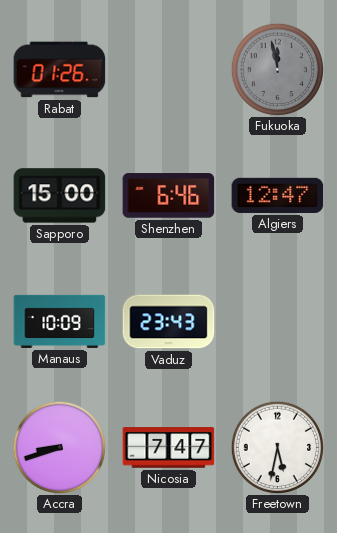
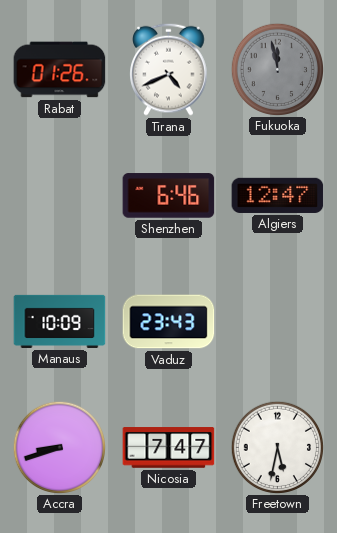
Tirana: none -> 4:41
Sapporo: 15:00 -> none
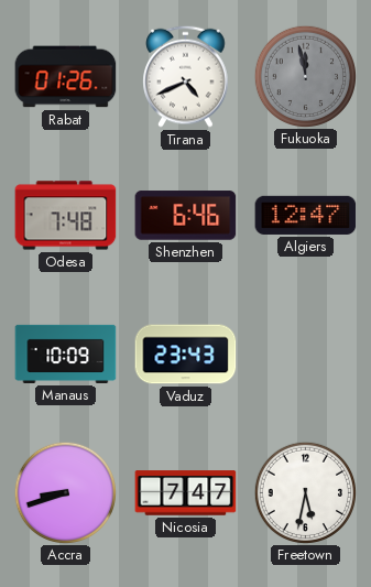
Odesa: none -> 7:48
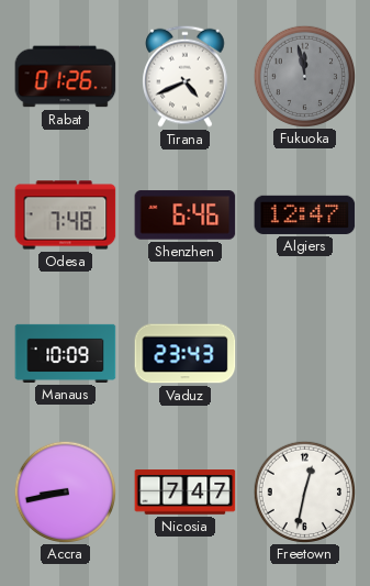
Accra: 8:42 -> 8:43
Freetown: 5:32 -> 12:32
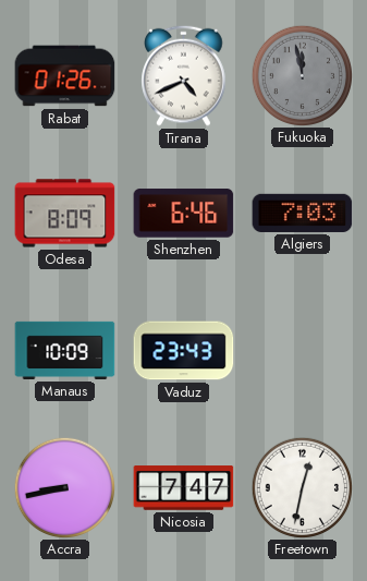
Odesa: 7:48 -> 8:09
Algiers: 12:47 -> 7:03
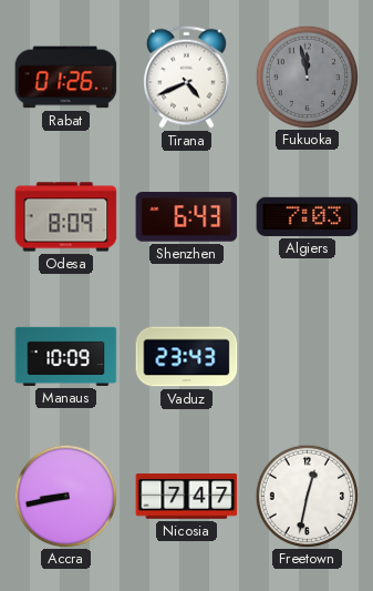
Shenzhen: 6:46 -> 6:43
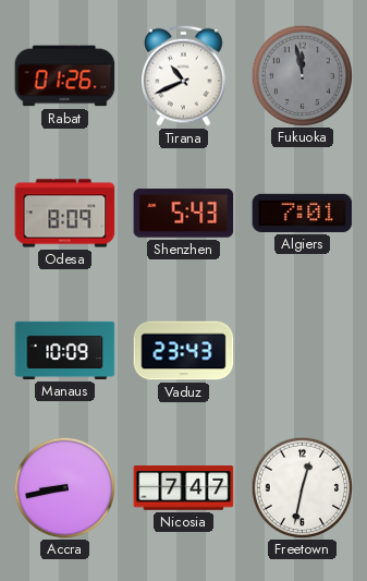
Tirana: 4:41 -> 10:41
Shenzhen: 6:43 -> 5:43
Algiers: 7:03 -> 7:01
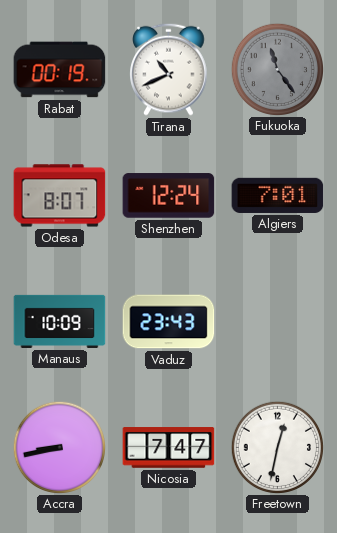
Rabat: 01:26 -> 00:19
Fukuoka: 11:58 -> 11:24
Odesa: 8:09 -> 8:07
Shenzhen: 5:43 -> 12:24
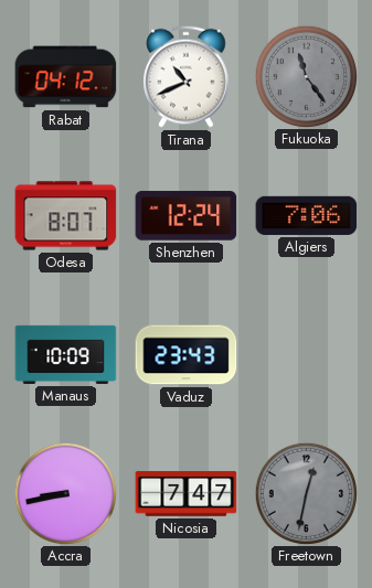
Rabat: 00:19 -> 04:12
Algiers: 7:01 -> 7:06
Freetown dial: white -> grey
